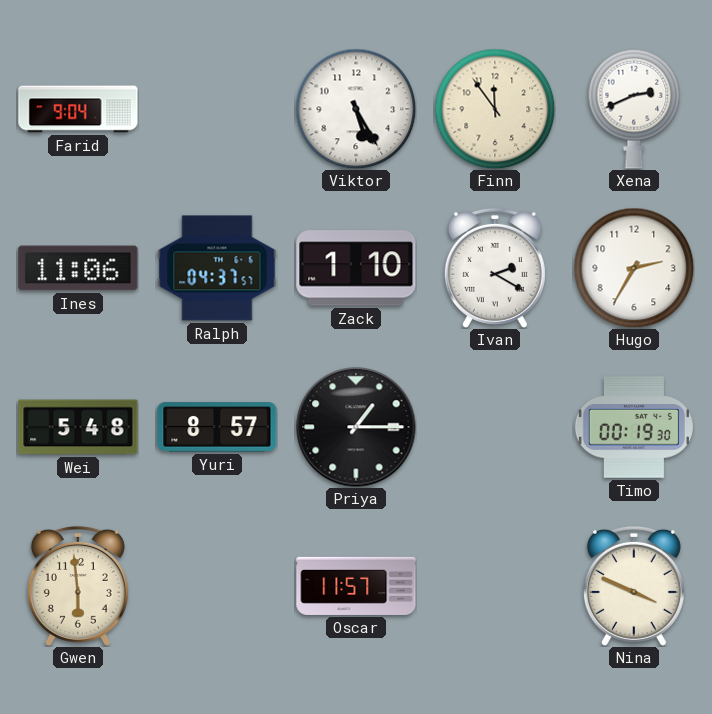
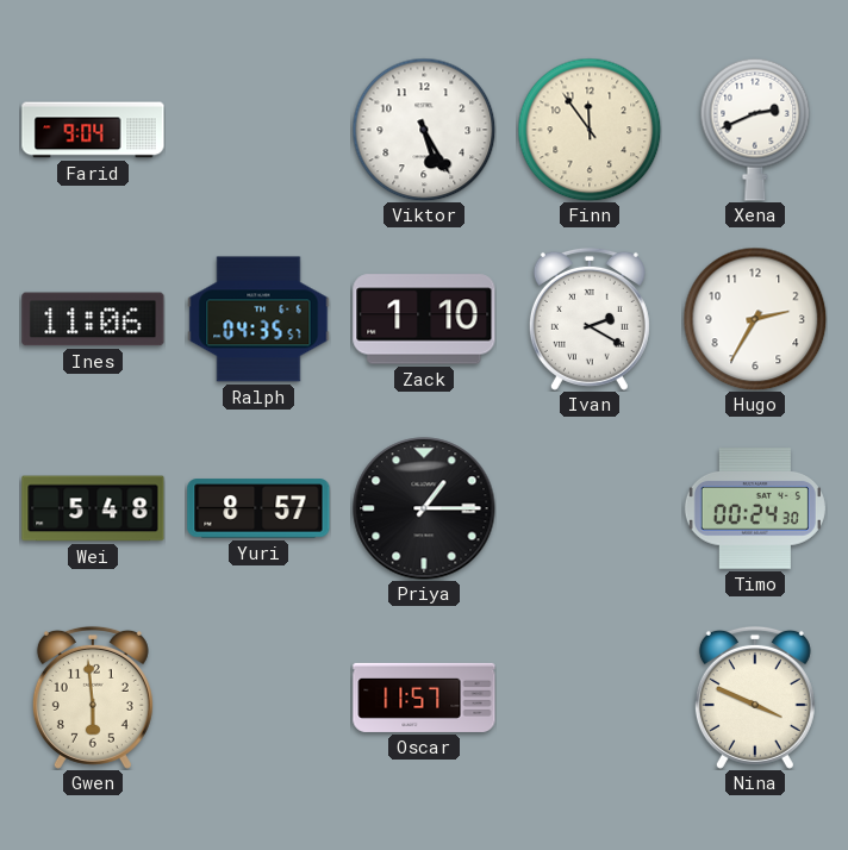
Ralph: 04:37 -> 04:35
Timo: 00:19 -> 00:24
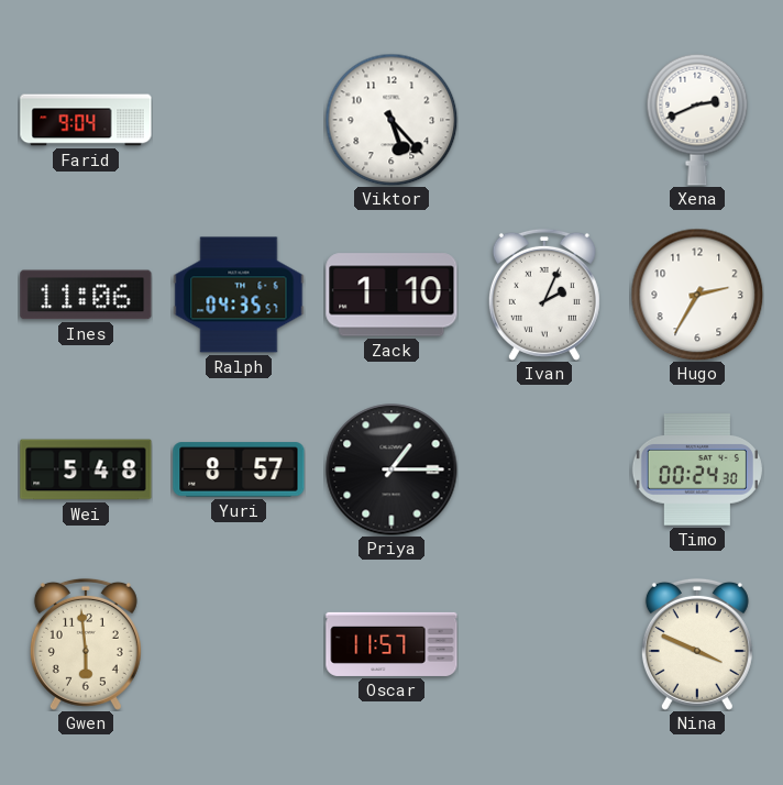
Viktor: 5:25 -> 5:23
Finn: 11:54 -> none
Ivan: 2:20 -> 2:04
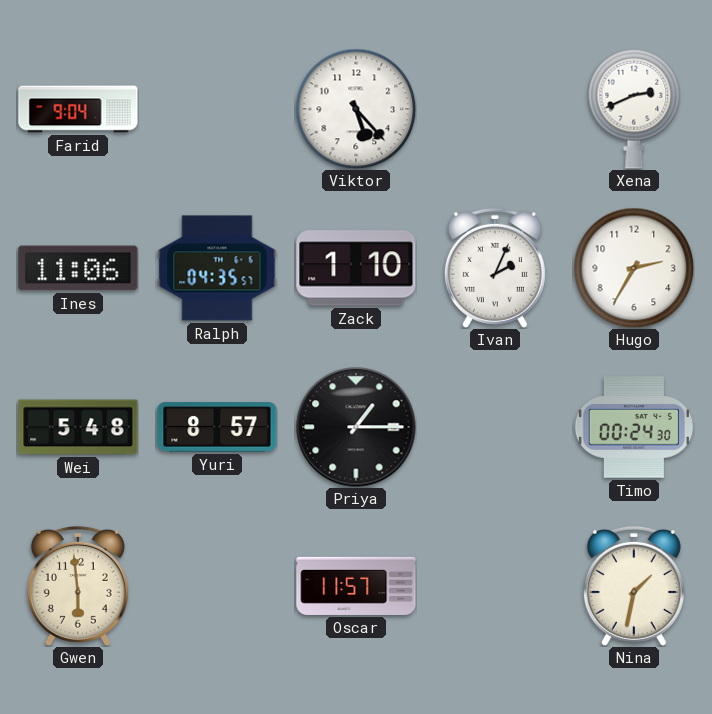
Nina: 3:49 -> 1:32
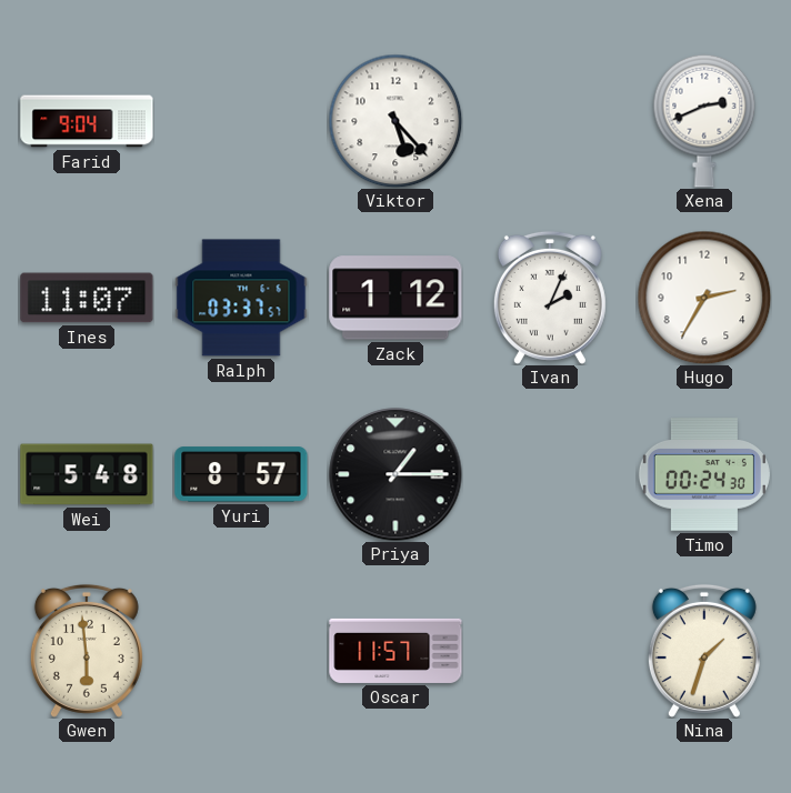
Ines: 11:06 -> 11:07
Ralph: 04:35 -> 03:37
Zack: 1:10 -> 1:12
Nina: 1:32 -> 1:33
